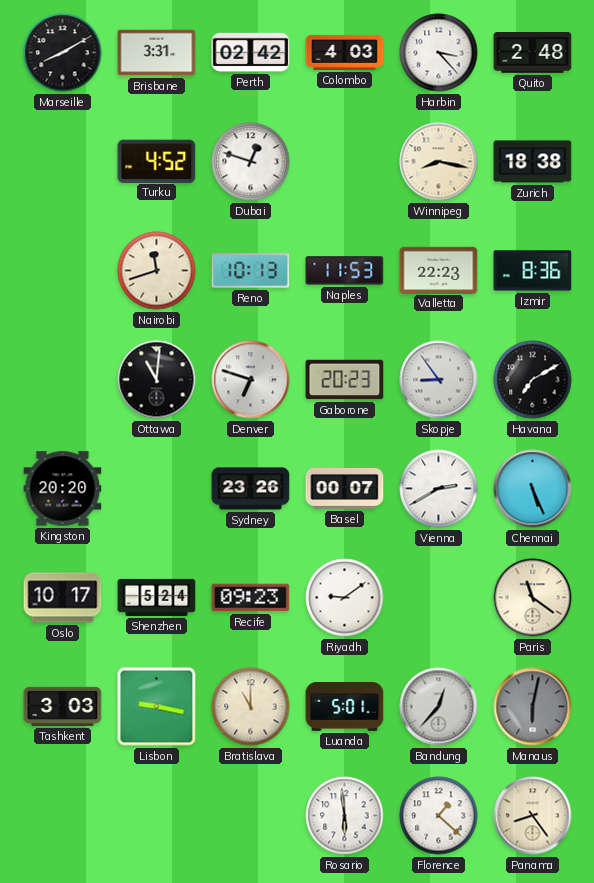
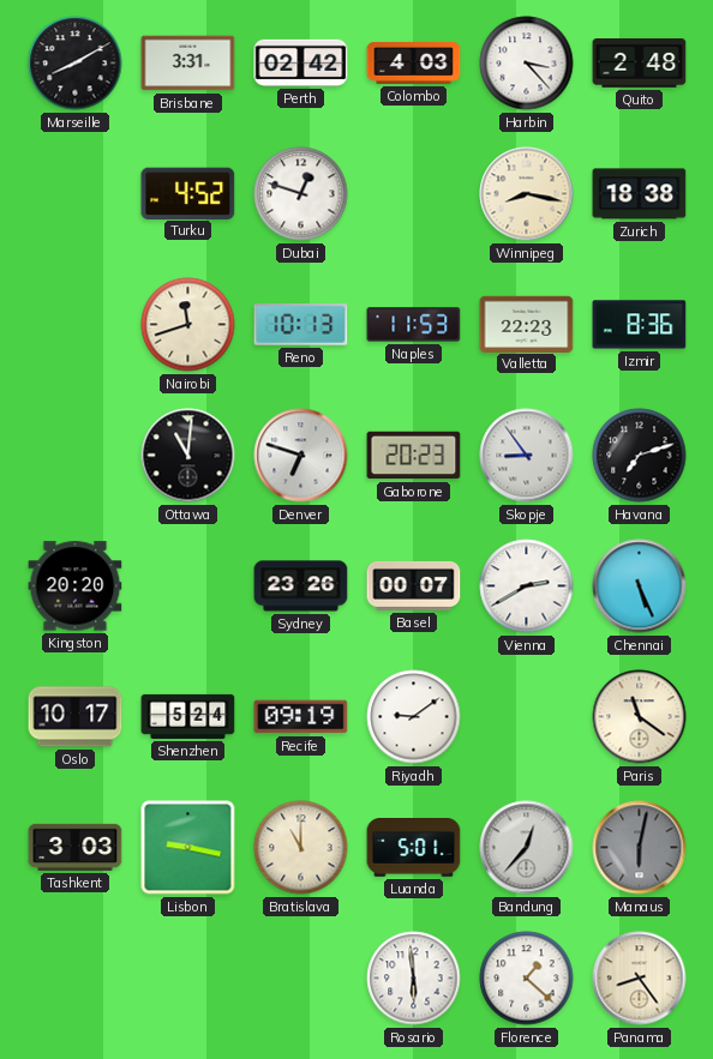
Havana: 7:10 -> 7:12
Recife: 09:23 -> 09:19
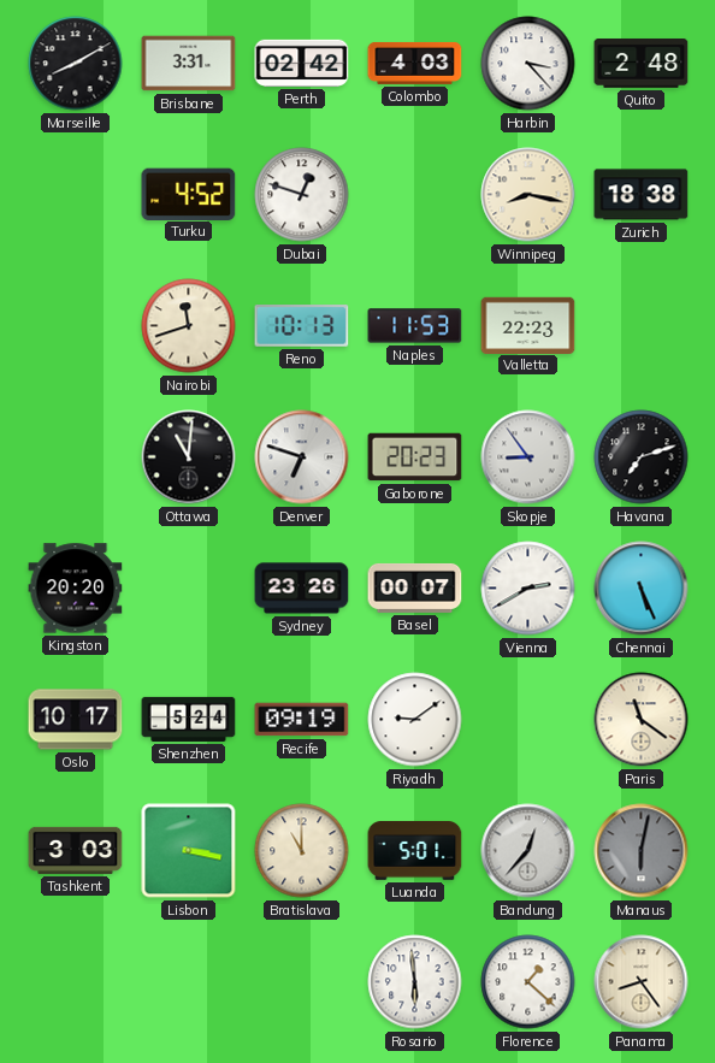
Izmir: 8:36 -> none
Lisbon: 9:17 -> 3:17
